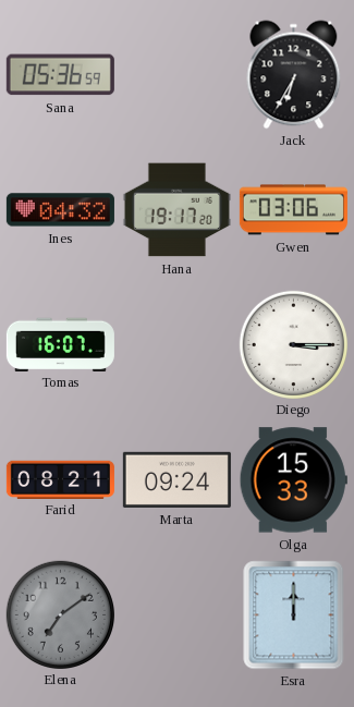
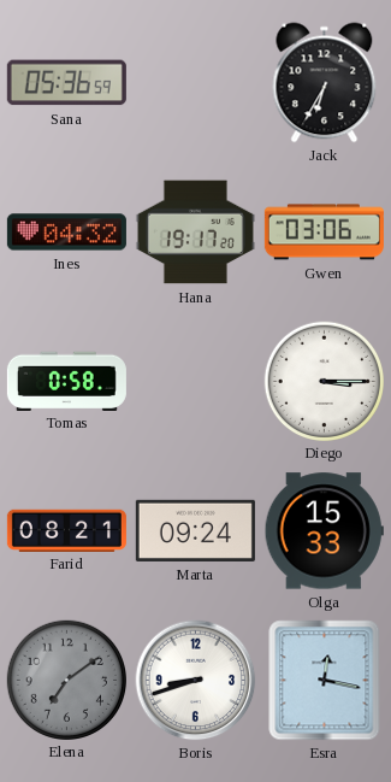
Tomas: 16:07 -> 0:58
Boris: none -> 8:42
Esra: 12:00 -> 12:17
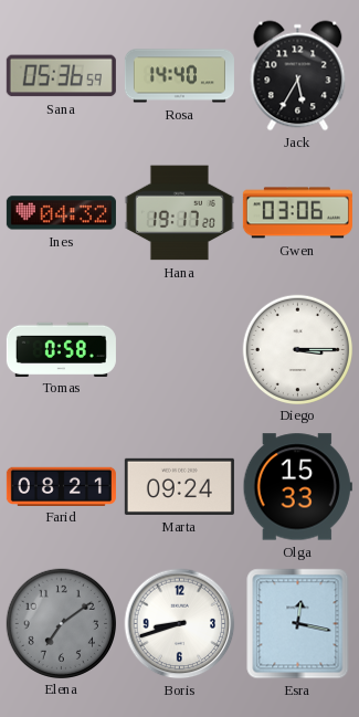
Rosa: none -> 14:40
Jack: 6:35 -> 5:35
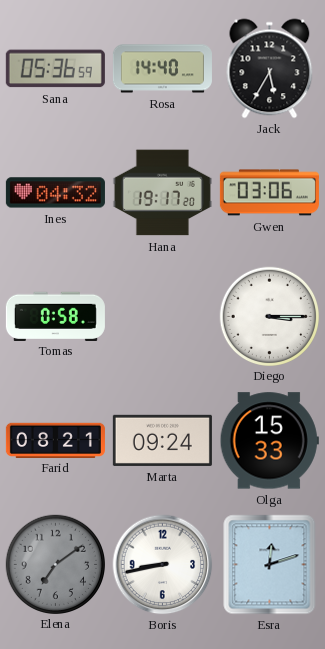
Boris: 8:42 -> 8:43
Esra: 12:17 -> 12:12
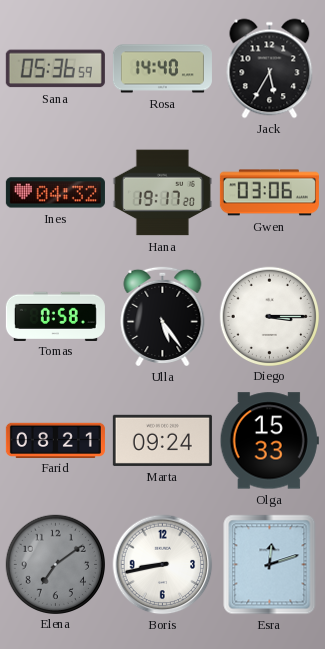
Ulla: none -> 5:24
